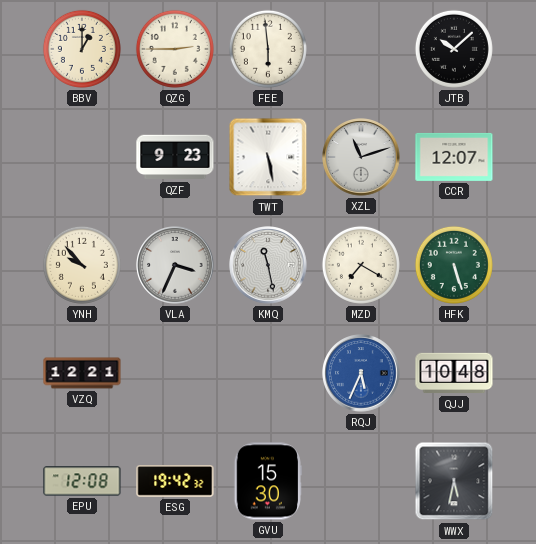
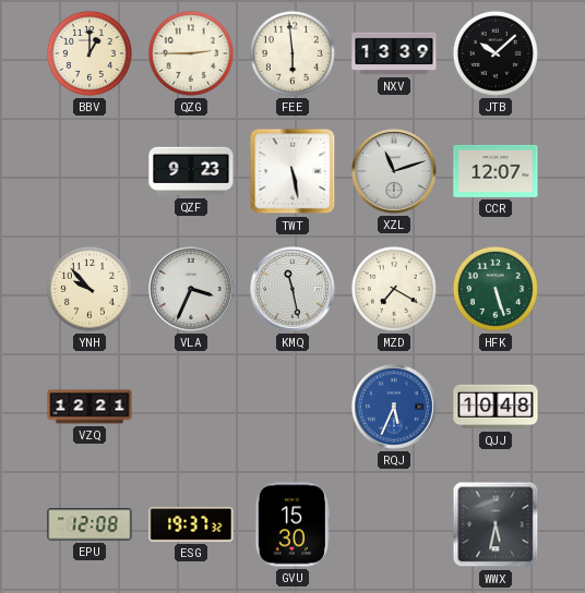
NXV: none -> 13:39
ESG: 19:42 -> 19:37
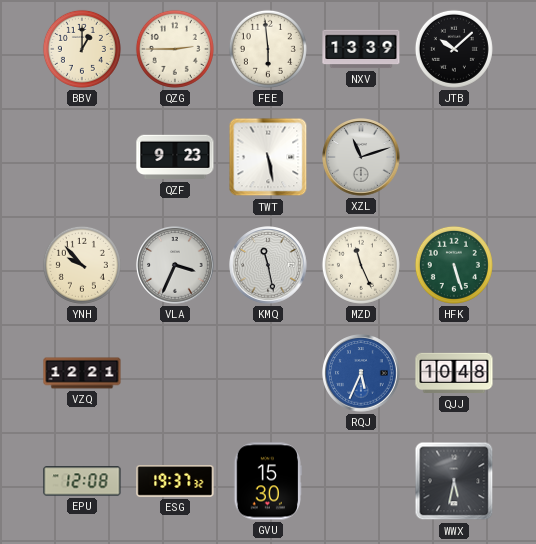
CCR: 12:07 -> none
MZD: 7:20 -> 11:26
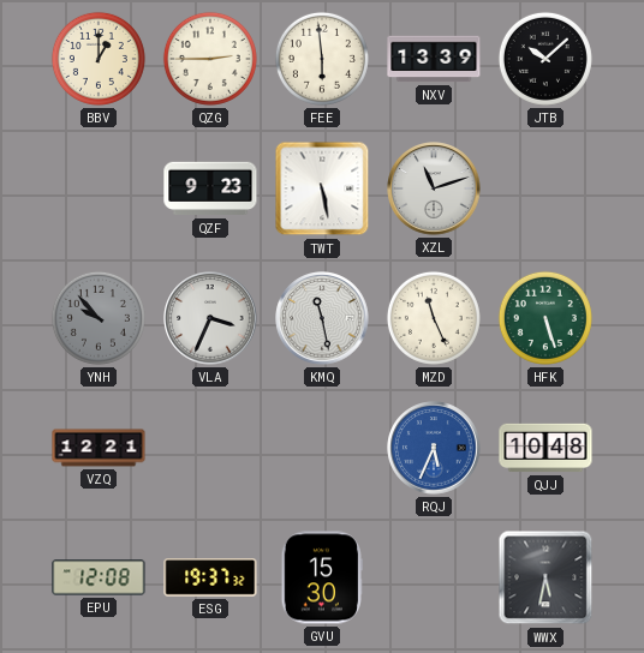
YNH dial: cream -> grey
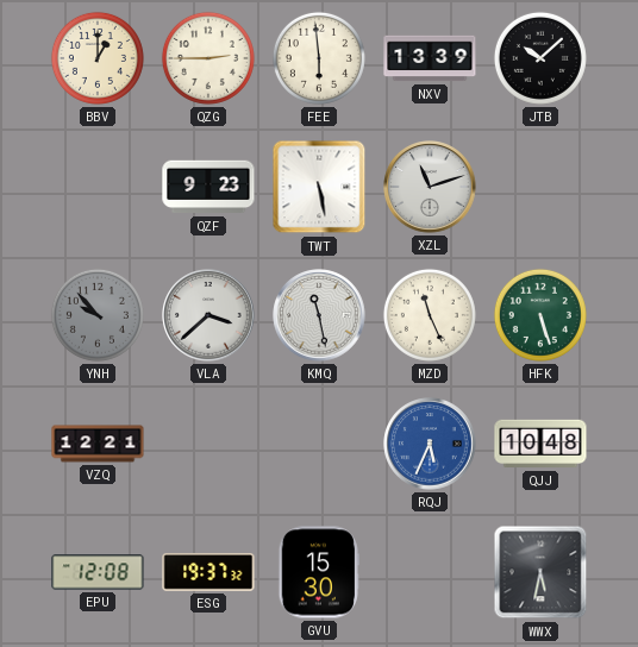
VLA: 3:34 -> 3:38
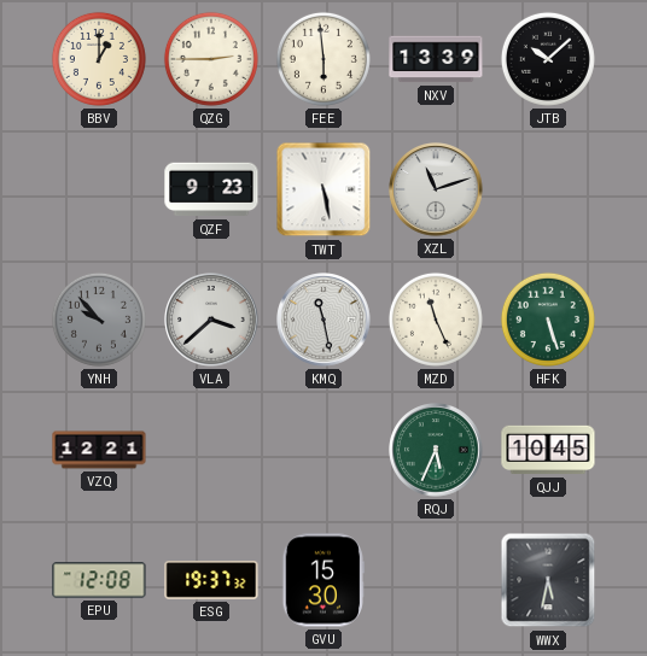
RQJ dial: blue -> green
QJJ: 10:48 -> 10:45
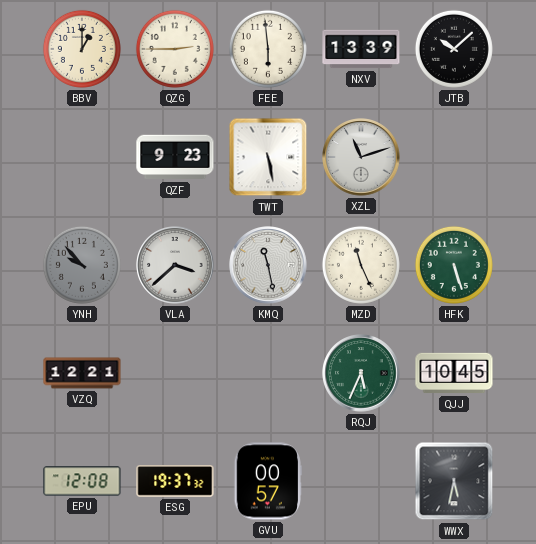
GVU: 15:30 -> 00:57
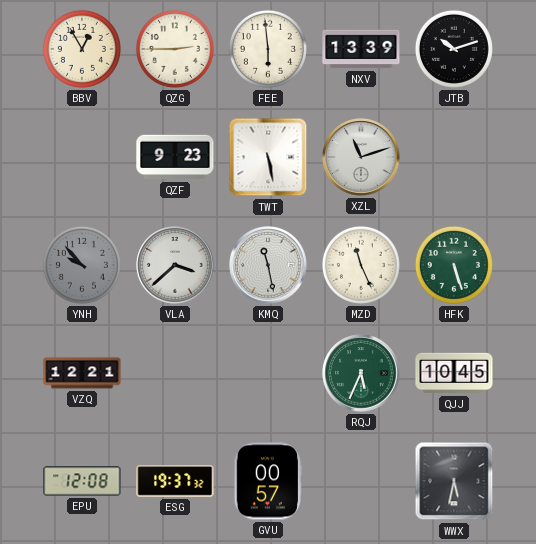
BBV: 1:00 -> 12:55
JTB: 10:08 -> 10:12
